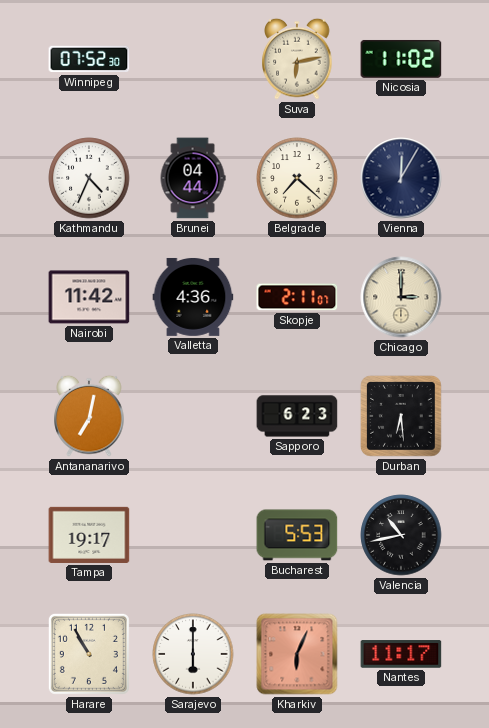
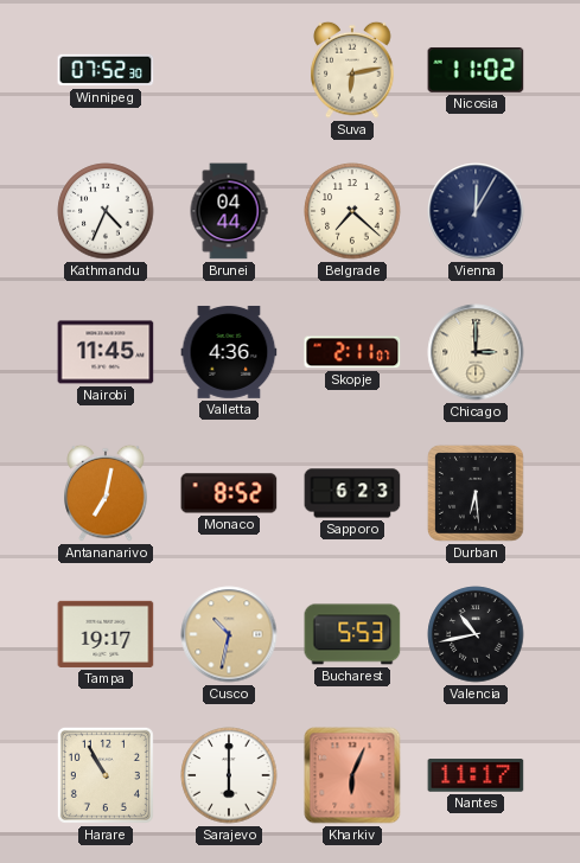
Nairobi: 11:42 -> 11:45
Monaco: none -> 8:52
Cusco: none -> 10:32
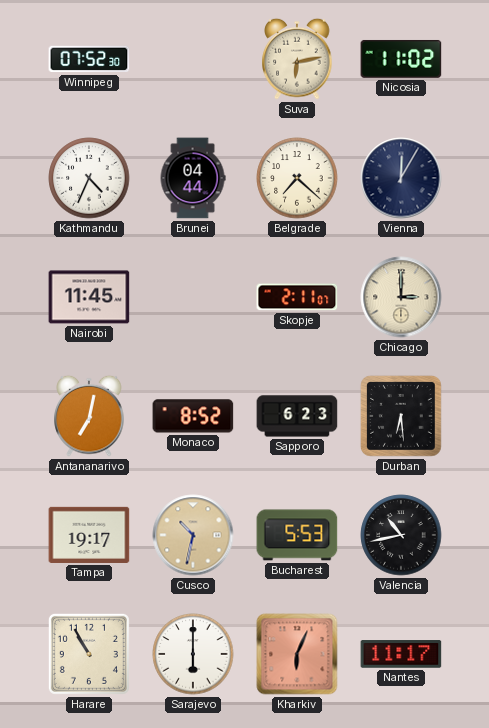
Valletta: 4:36 -> none
